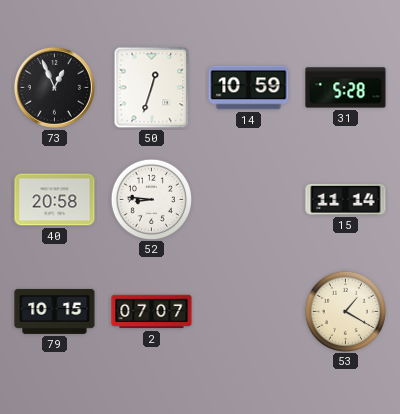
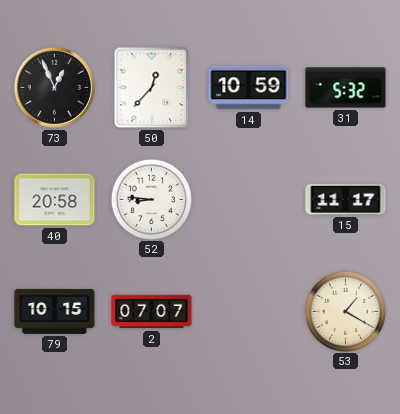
50: 12:33 -> 12:37
31: 5:28 -> 5:32
15: 11:14 -> 11:17
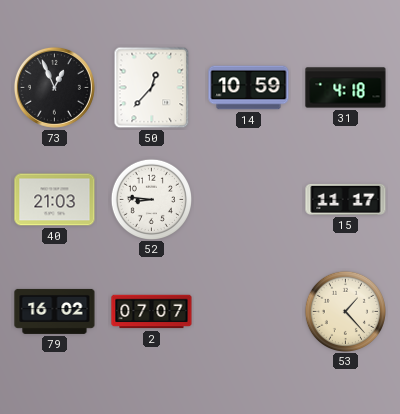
31: 5:32 -> 4:18
40: 20:58 -> 21:03
79: 10:15 -> 16:02
53: 1:20 -> 1:23
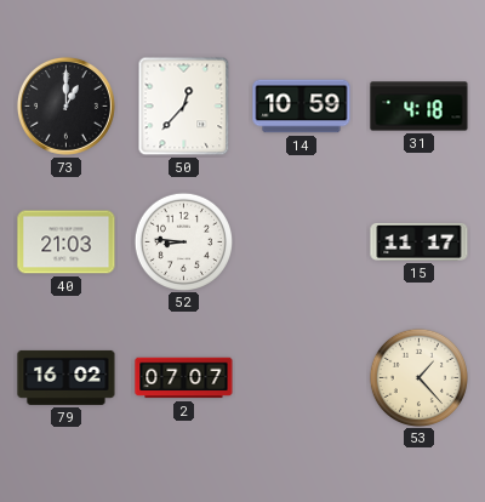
73: 12:56 -> 1:00
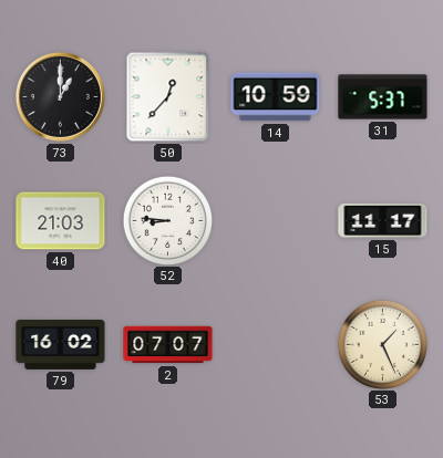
31: 4:18 -> 5:37
53: 1:23 -> 1:26
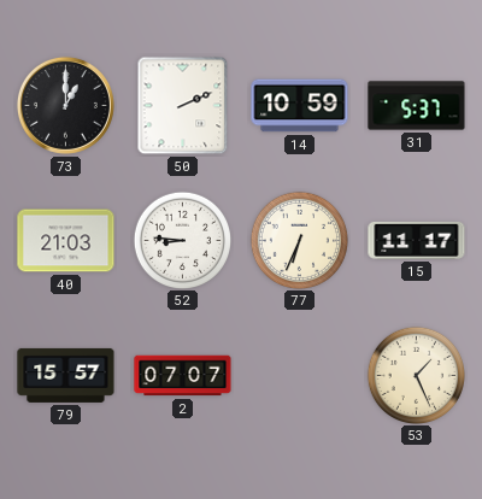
50: 12:37 -> 2:11
77: none -> 6:34
79: 16:02 -> 15:57
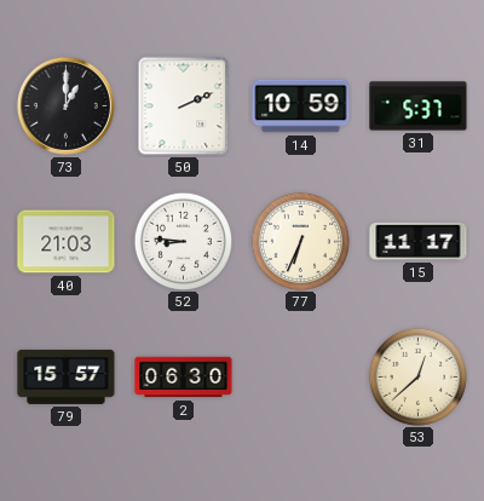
2: 07:07 -> 06:30
53: 1:26 -> 12:38
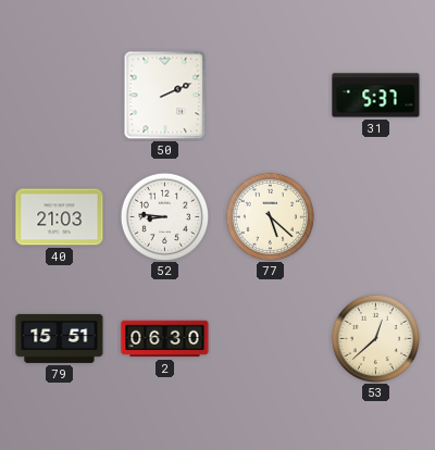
73: 1:00 -> none
14: 10:59 -> none
77: 6:34 -> 5:22
15: 11:17 -> none
79: 15:57 -> 15:51
